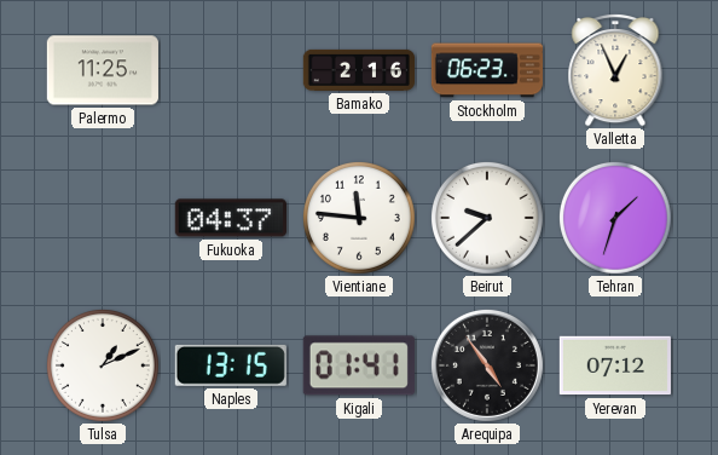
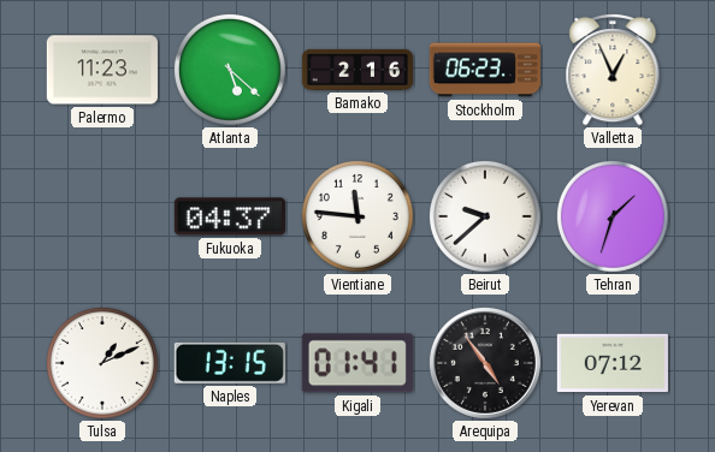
Palermo: 11:25 -> 11:23
Atlanta: none -> 5:22
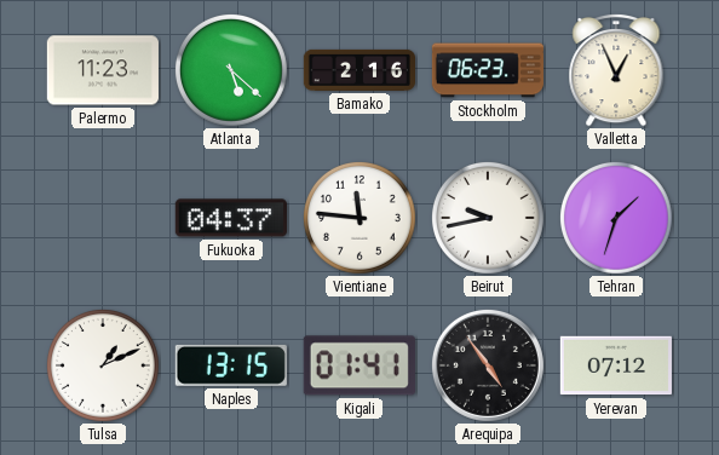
Beirut: 9:38 -> 9:43
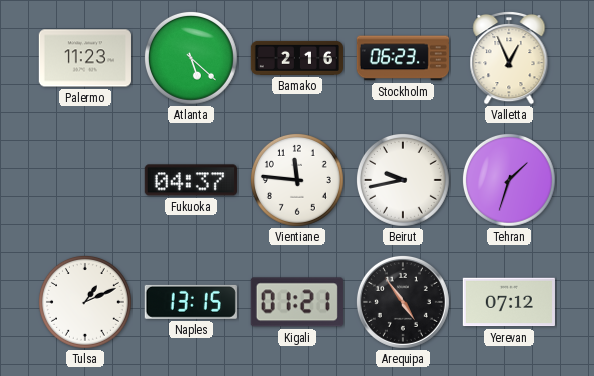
Kigali: 01:41 -> 01:21
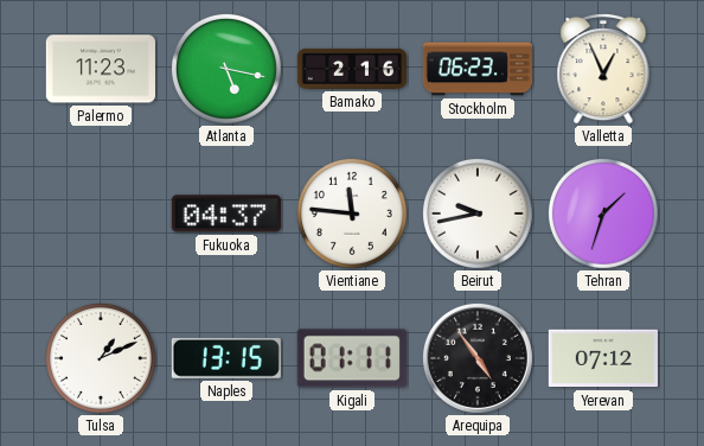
Atlanta: 5:22 -> 5:17
Kigali: 01:21 -> 01:11
